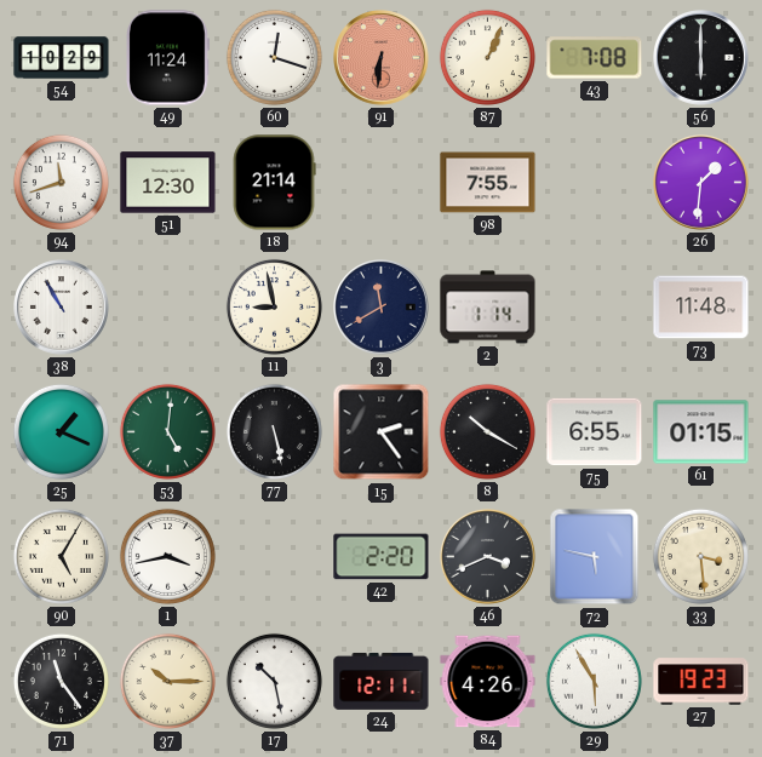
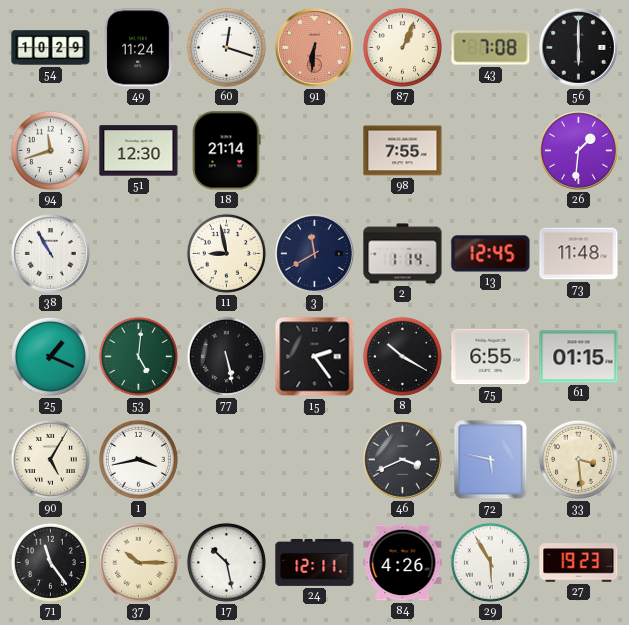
13: none -> 12:45
42: 2:20 -> none
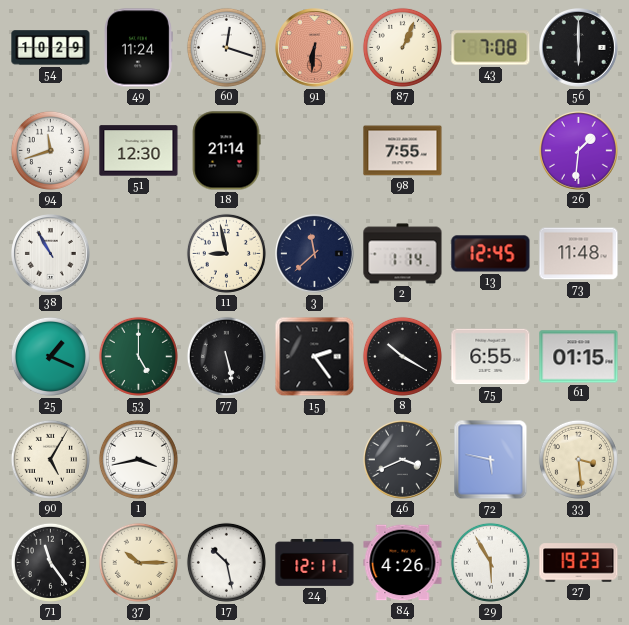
3: 11:40 -> 11:38
53: 5:01 -> 5:00
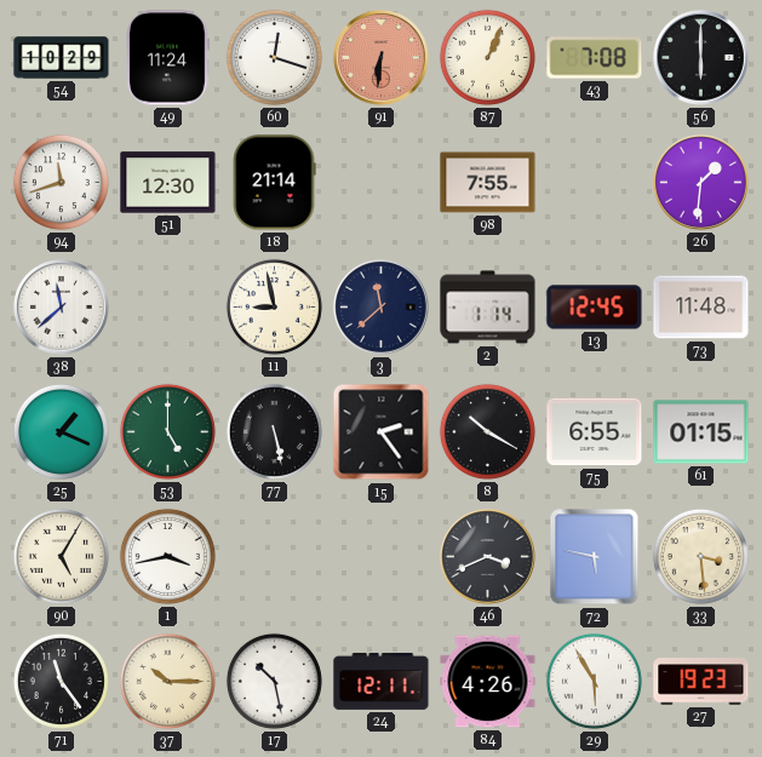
38: 10:55 -> 11:38
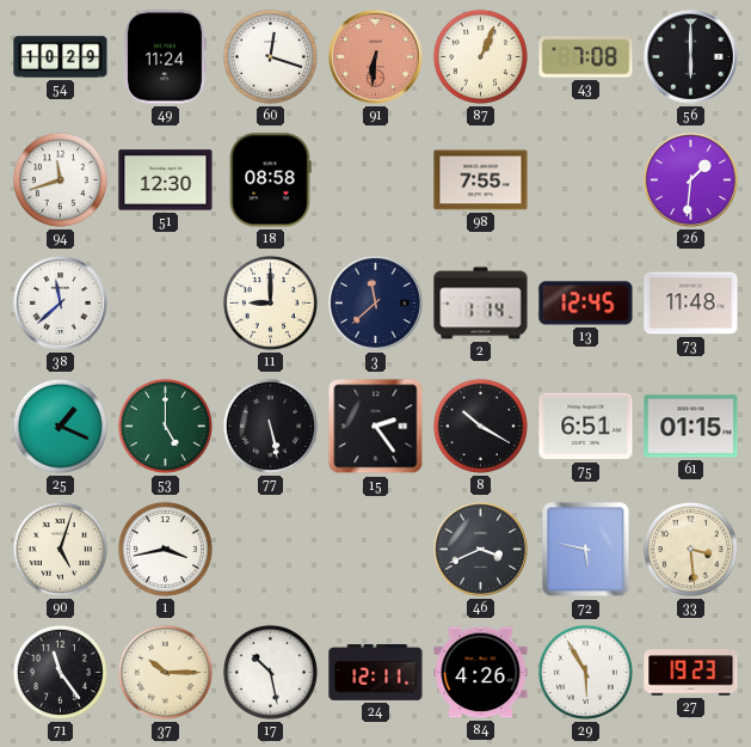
18: 21:14 -> 08:58
11: 8:58 -> 9:00
75: 6:55 -> 6:51
90: 5:05 -> 5:03
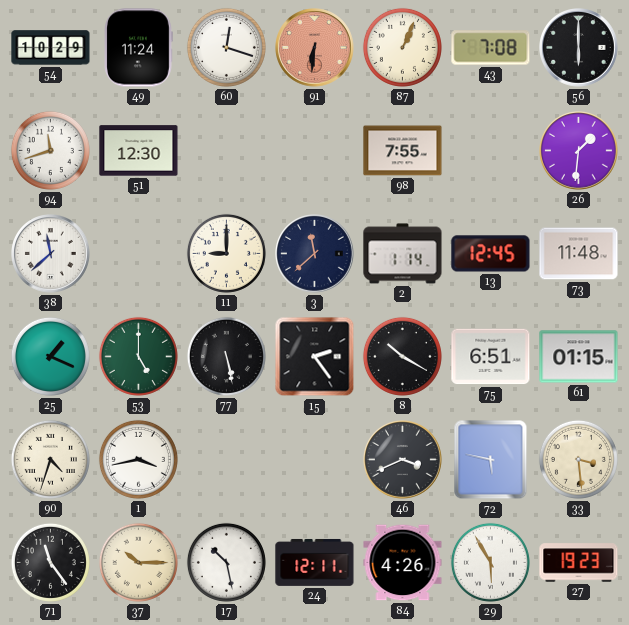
18: 08:58 -> none
90: 5:03 -> 4:33
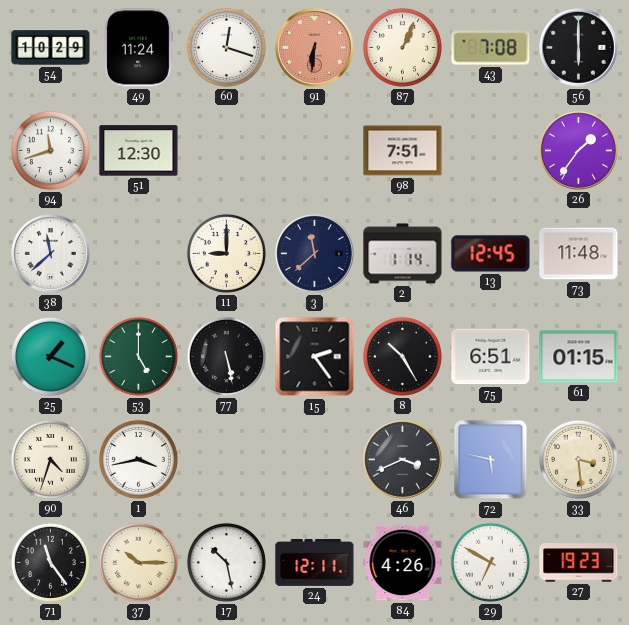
98: 7:55 -> 7:51
26: 1:31 -> 1:36
8: 10:20 -> 10:25
29: 5:55 -> 6:50
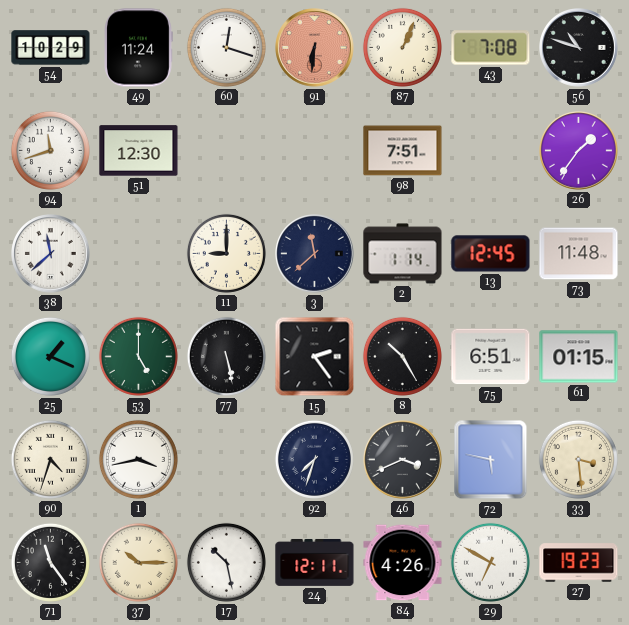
56: 6:00 -> 10:48
92: none -> 7:33
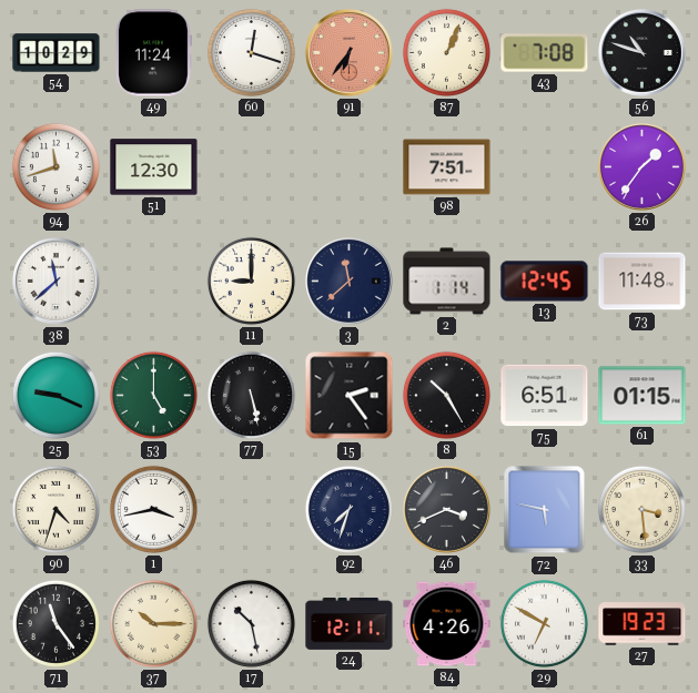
91: 6:31 -> 6:36
25: 1:19 -> 9:19
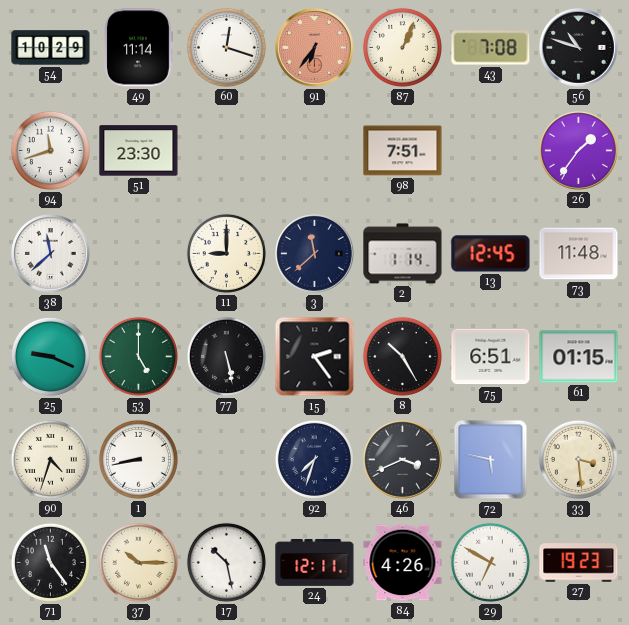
49: 11:24 -> 11:14
51: 12:30 -> 23:30
1: 3:43 -> 8:43
